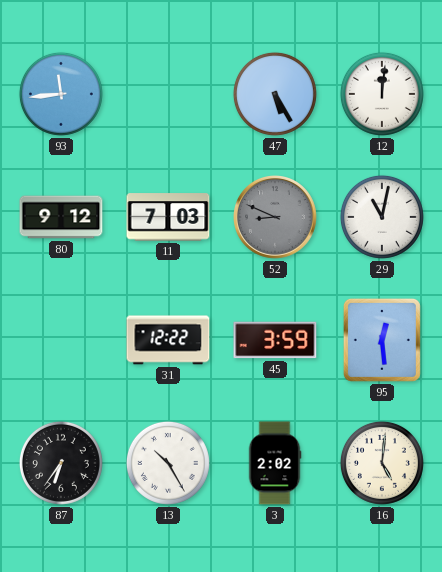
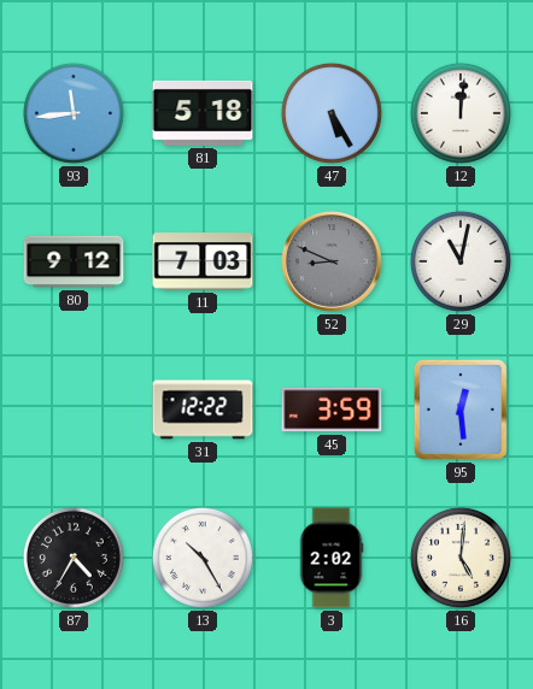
81: none -> 5:18
87: 6:36 -> 4:35
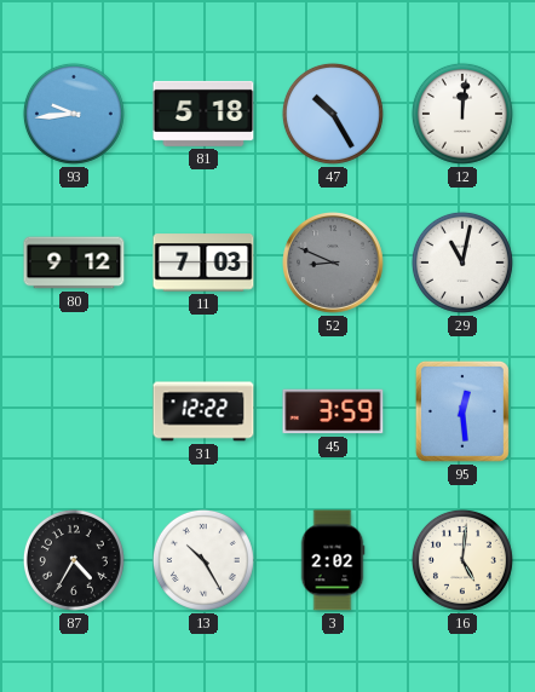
93: 11:44 -> 9:44
47: 5:25 -> 10:25
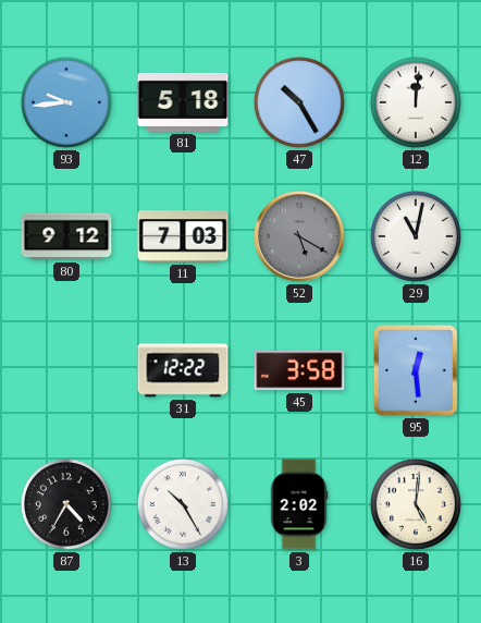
52: 8:49 -> 5:20
45: 3:59 -> 3:58
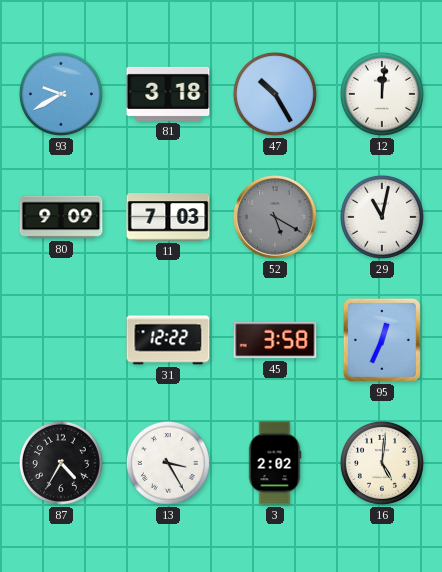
93: 9:44 -> 9:40
81: 5:18 -> 3:18
80: 9:12 -> 9:09
95: 12:29 -> 12:34
13: 10:25 -> 3:25
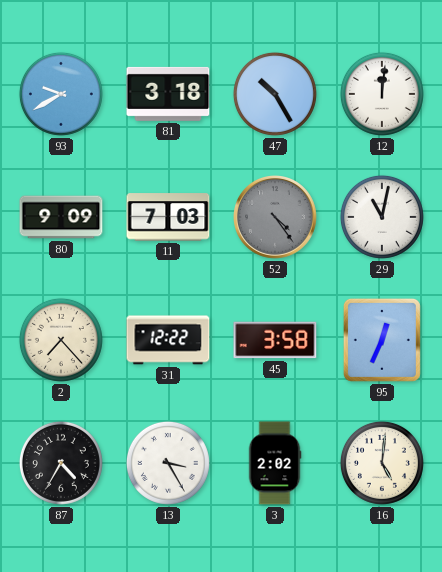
52: 5:20 -> 4:24
2: none -> 7:23
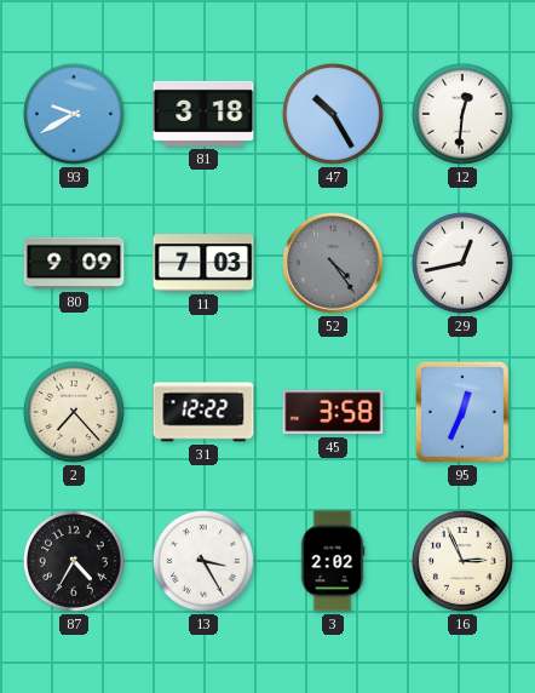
12: 12:01 -> 12:31
29: 11:02 -> 12:43
16: 5:01 -> 2:56
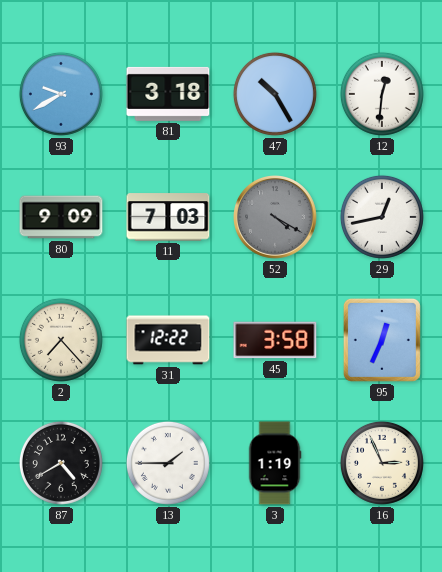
52: 4:24 -> 4:20
87: 4:35 -> 4:40
13: 3:25 -> 1:45
3: 2:02 -> 1:19
